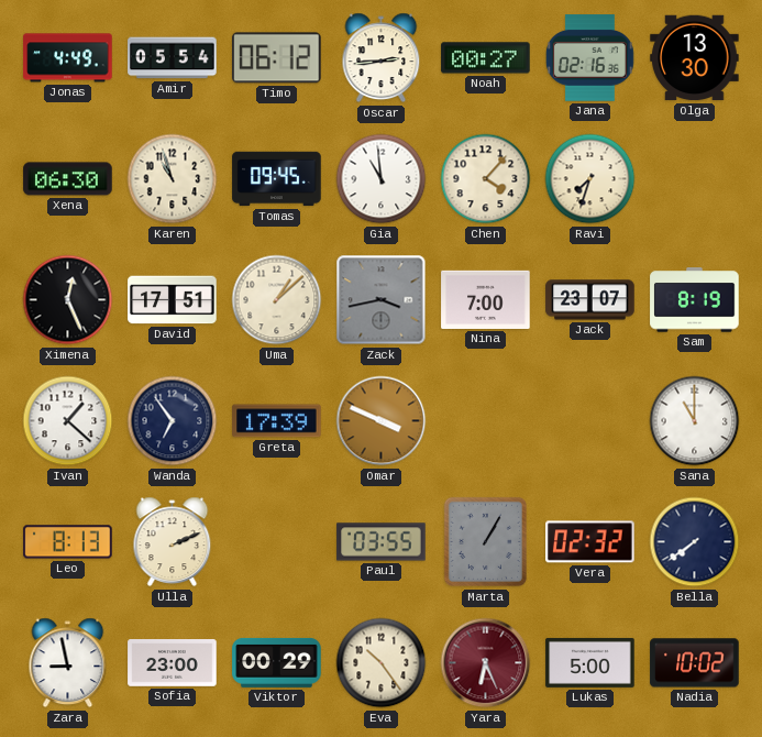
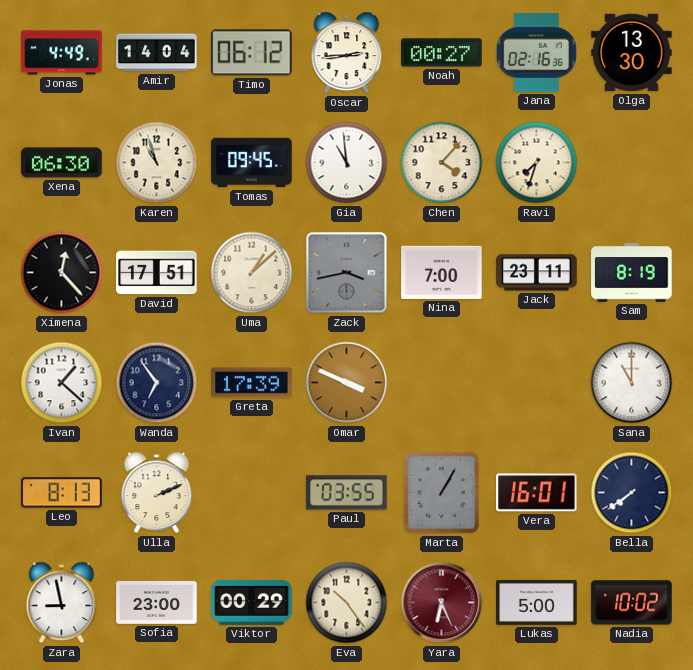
Amir: 05:54 -> 14:04
Ximena: 12:26 -> 12:23
Jack: 23:07 -> 23:11
Vera: 02:32 -> 16:01
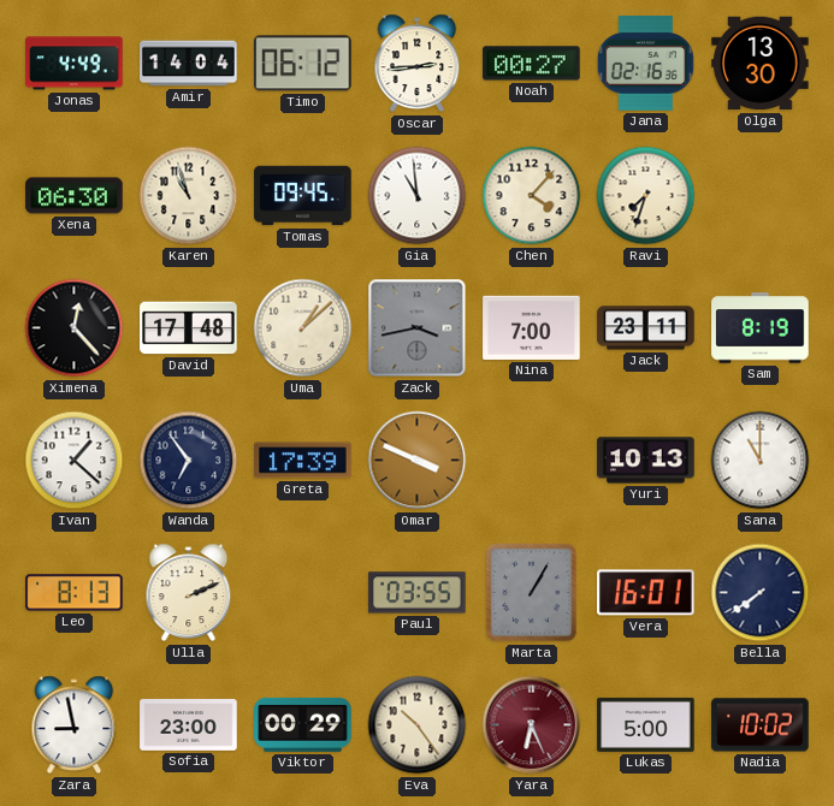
David: 17:51 -> 17:48
Yuri: none -> 10:13
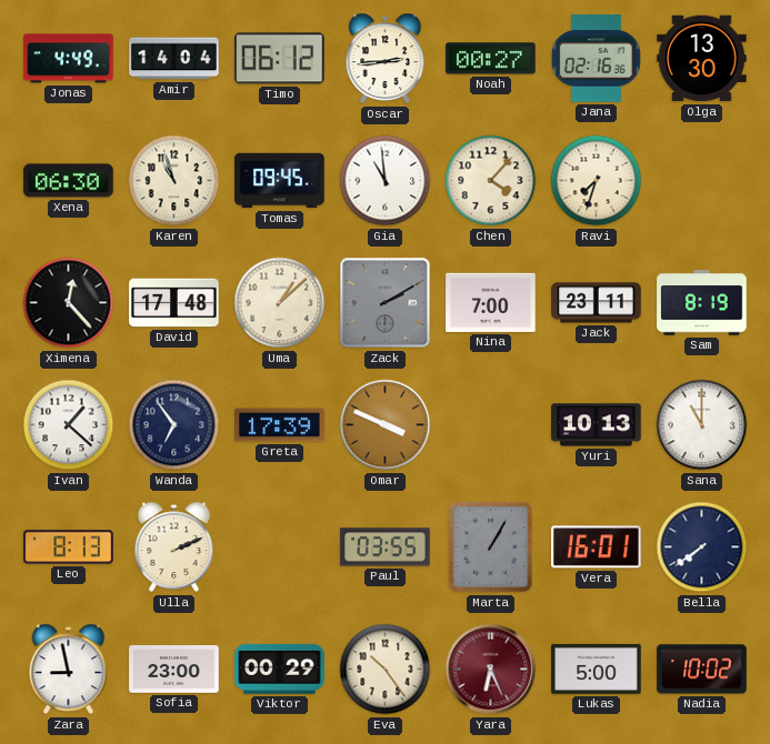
Zack: 3:43 -> 2:10
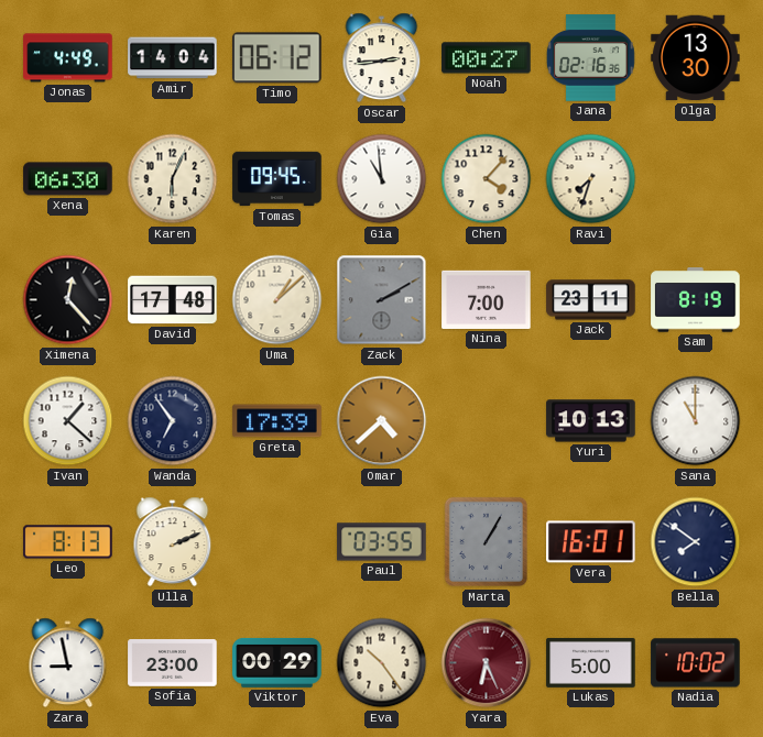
Karen: 10:57 -> 6:04
Omar: 3:49 -> 4:38
Bella: 7:39 -> 7:51
